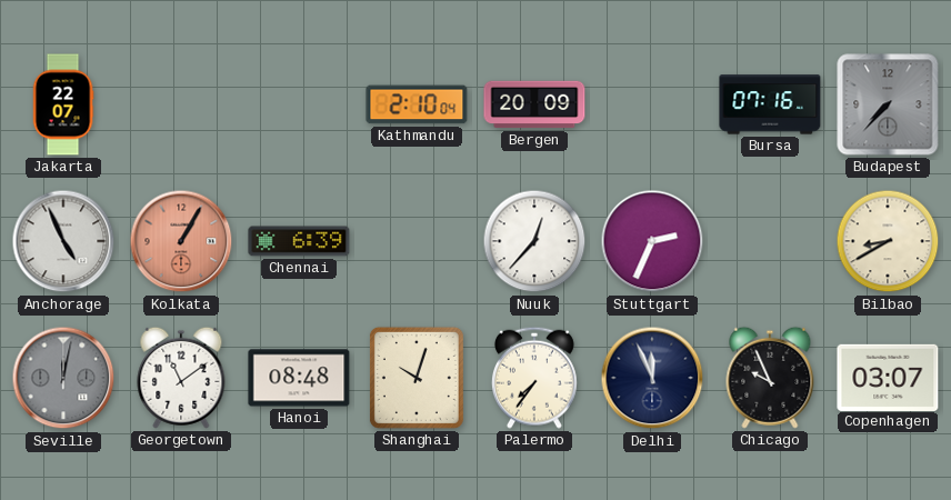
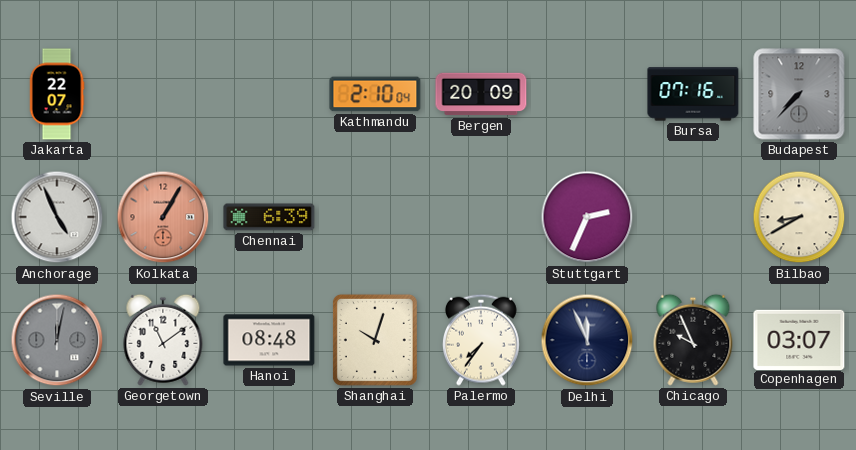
Nuuk: 12:37 -> none
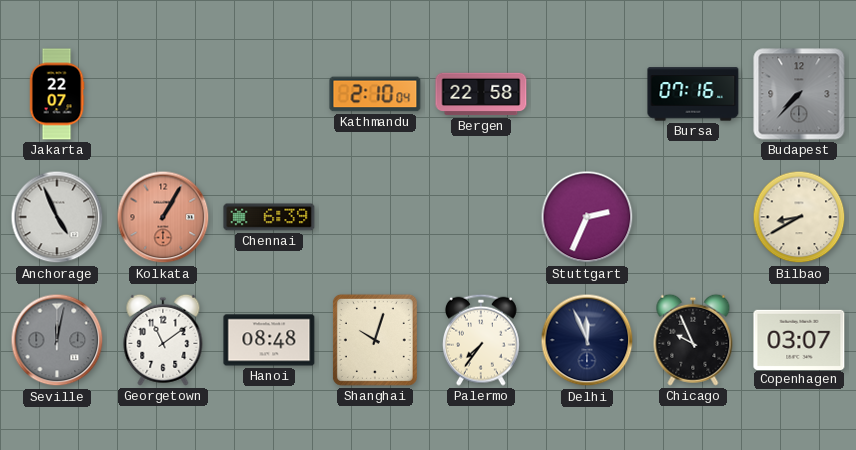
Bergen: 20:09 -> 22:58
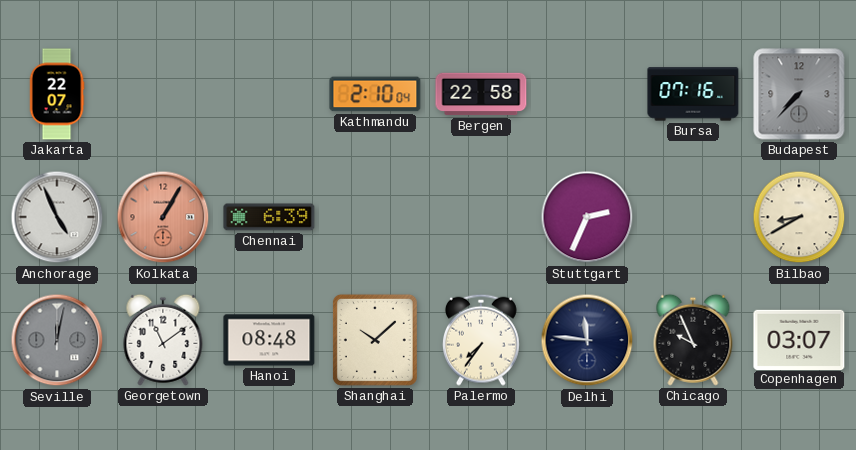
Shanghai: 10:03 -> 10:08
Delhi: 11:56 -> 11:46
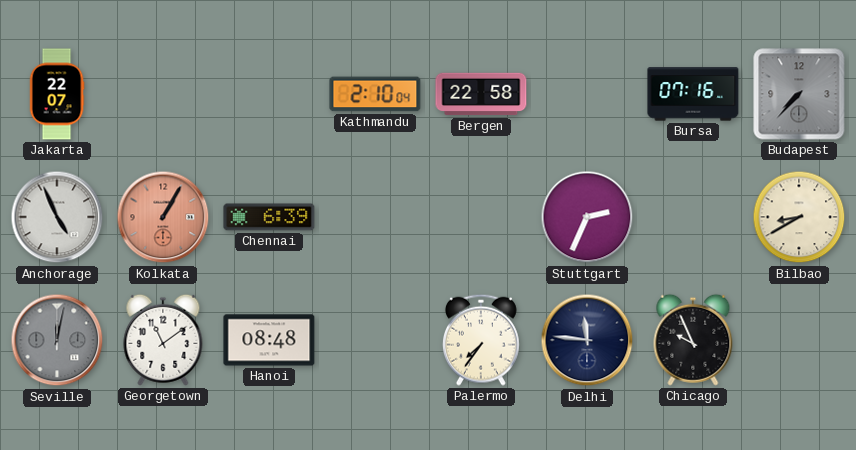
Shanghai: 10:08 -> none
Copenhagen: 03:07 -> none
